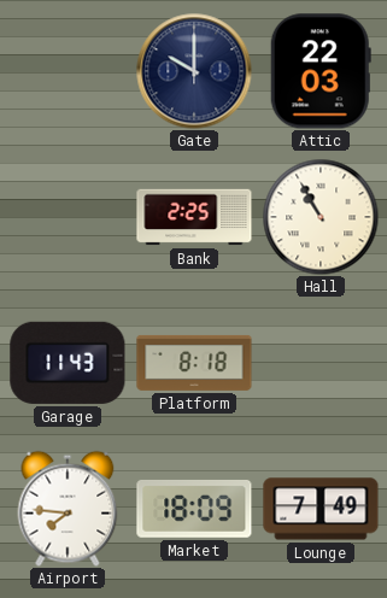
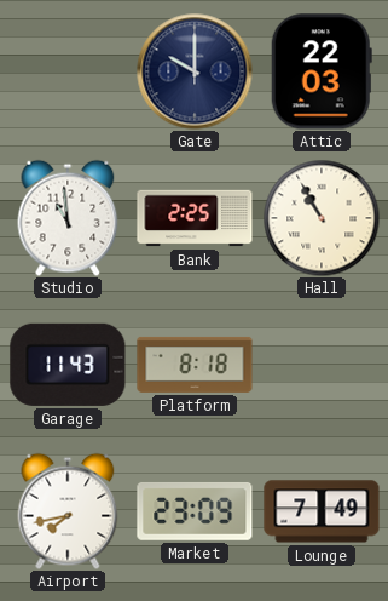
Studio: none -> 10:59
Airport: 7:46 -> 7:43
Market: 18:09 -> 23:09
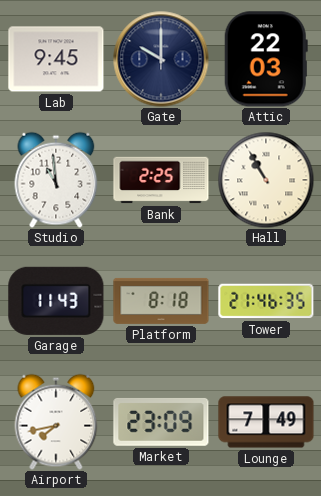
Lab: none -> 9:45
Tower: none -> 21:46
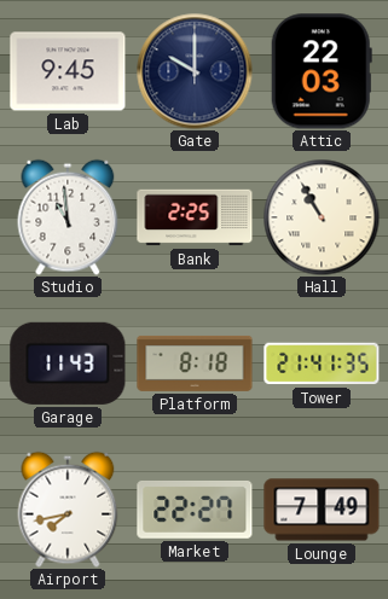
Tower: 21:46 -> 21:41
Market: 23:09 -> 22:27
